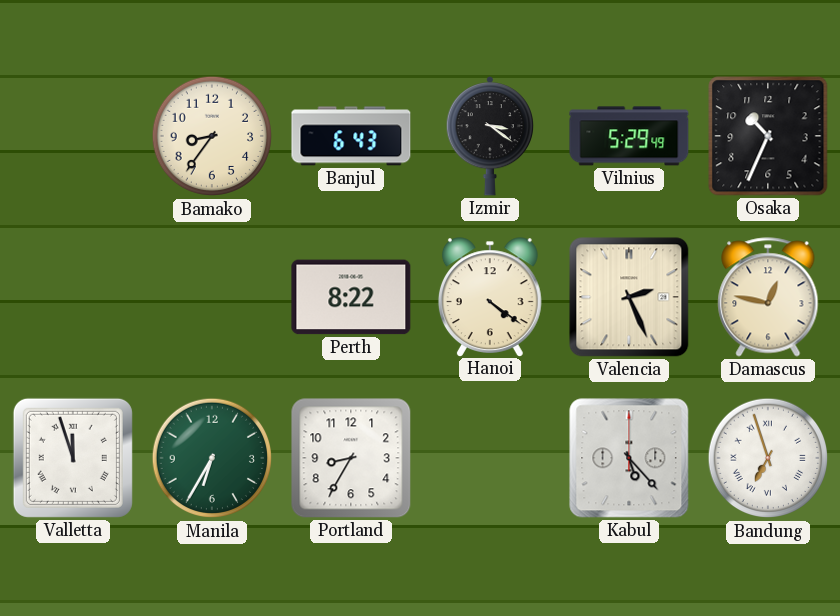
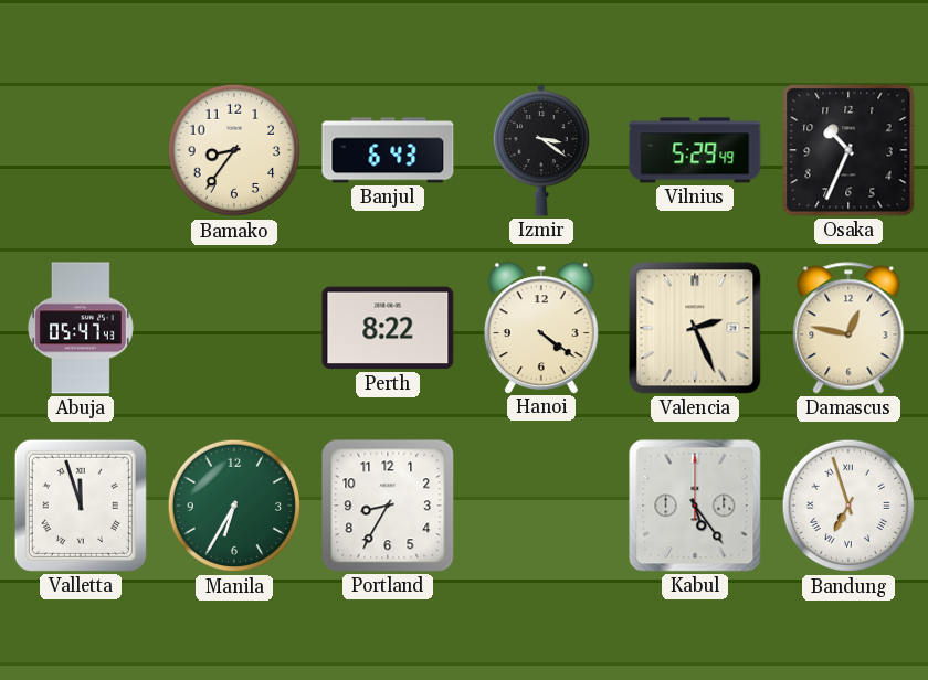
Abuja: none -> 05:47
Kabul: 5:23 -> 5:24
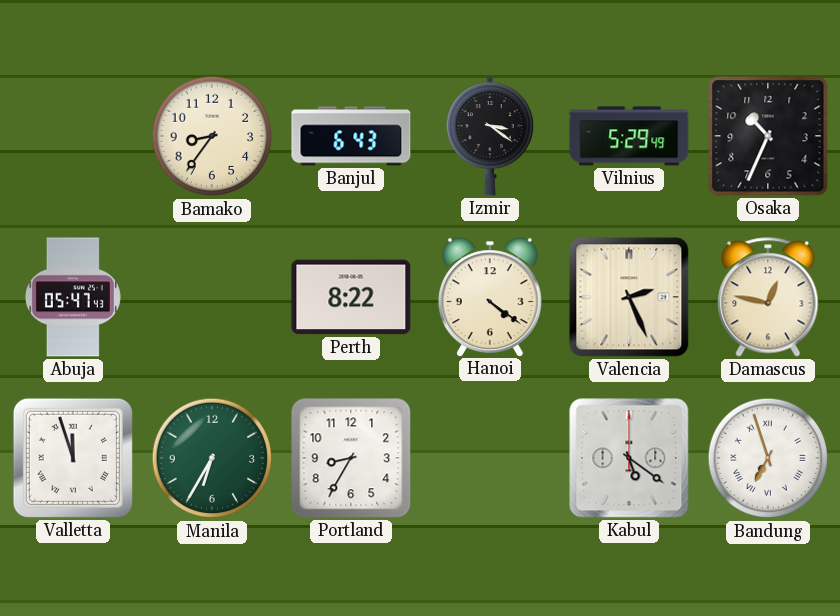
Kabul: 5:24 -> 5:21
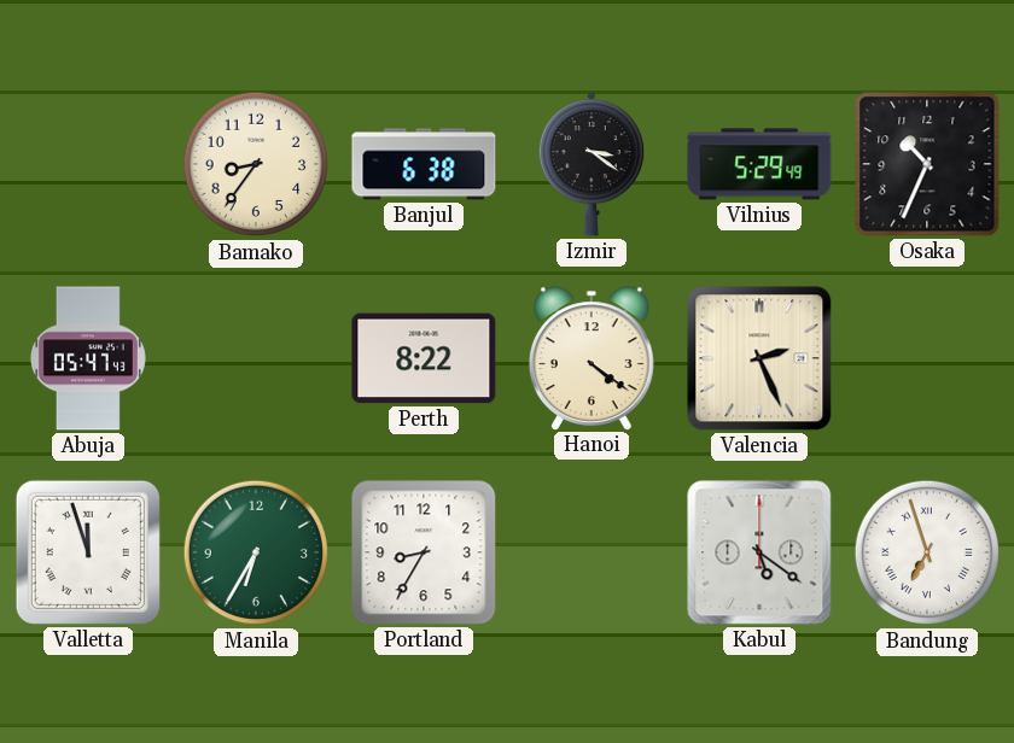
Banjul: 6:43 -> 6:38
Damascus: 12:47 -> none
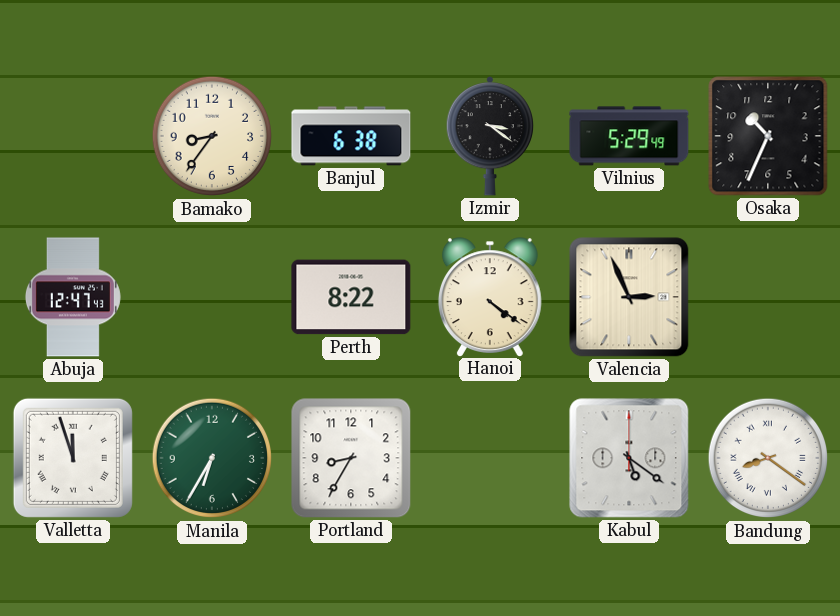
Abuja: 05:47 -> 12:47
Valencia: 2:26 -> 2:56
Bandung: 6:57 -> 8:21
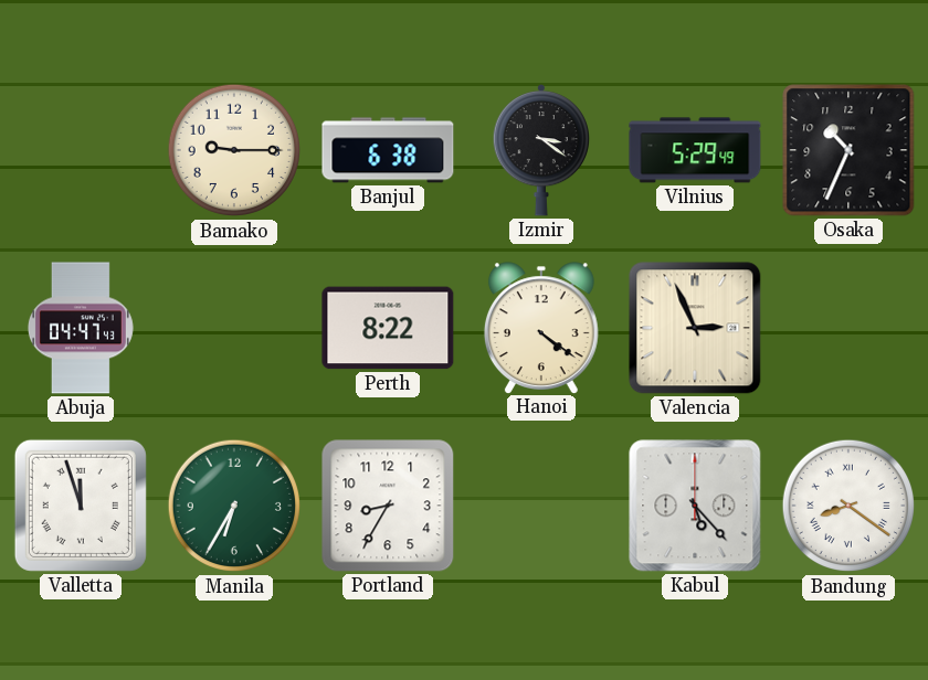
Bamako: 8:36 -> 9:15
Abuja: 12:47 -> 04:47
Kabul: 5:21 -> 5:23
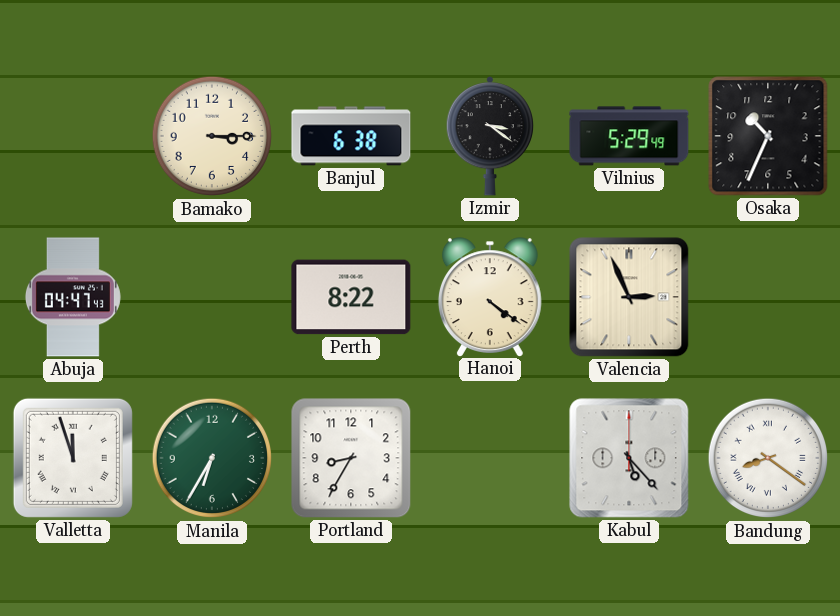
Bamako: 9:15 -> 3:15
